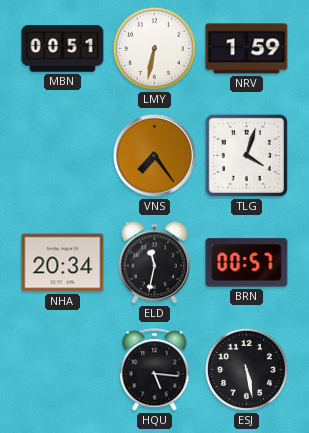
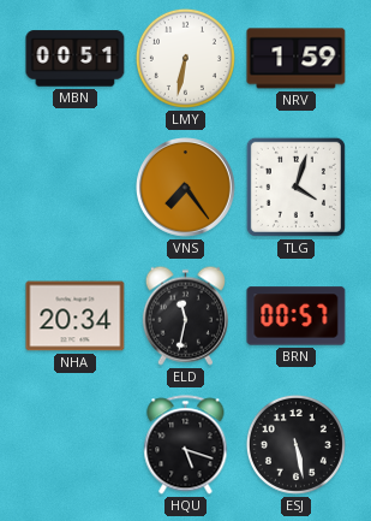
HQU: 5:16 -> 5:18
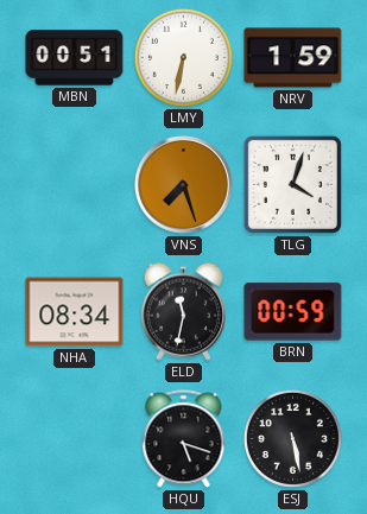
VNS: 7:24 -> 7:27
NHA: 20:34 -> 08:34
BRN: 00:57 -> 00:59
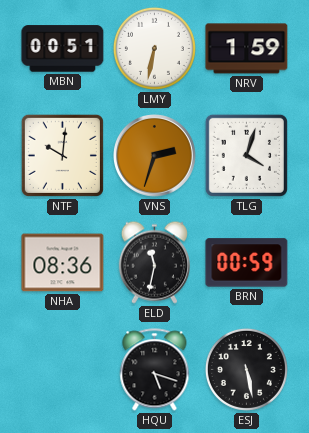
NTF: none -> 10:01
VNS: 7:27 -> 2:33
NHA: 08:34 -> 08:36
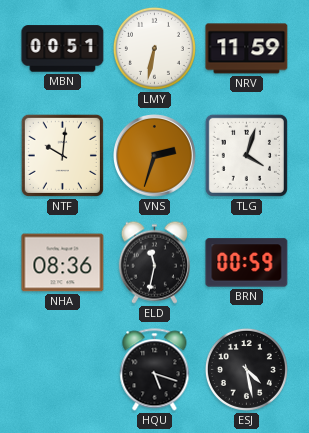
NRV: 1:59 -> 11:59
ESJ: 5:28 -> 4:28
